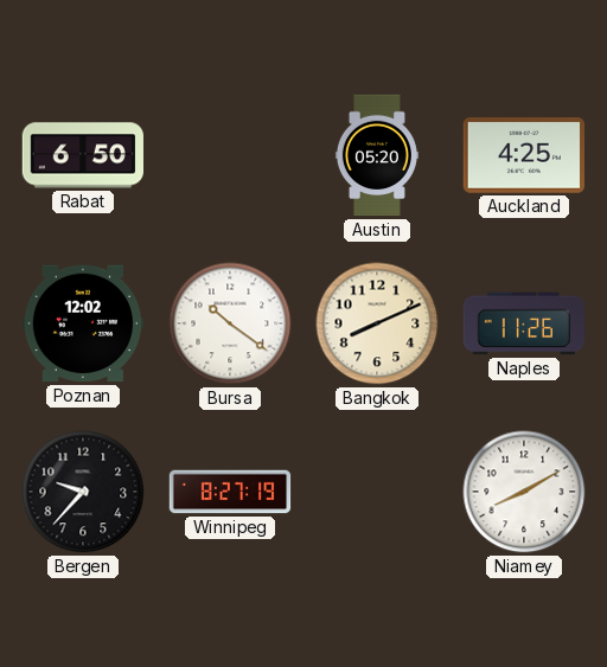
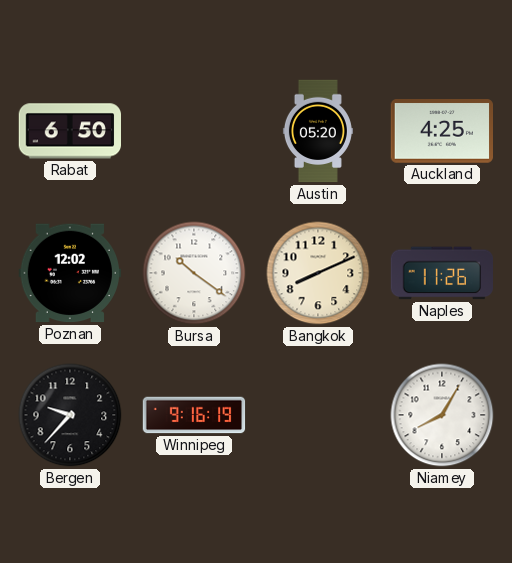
Winnipeg: 8:27 -> 9:16
Niamey: 8:10 -> 8:05
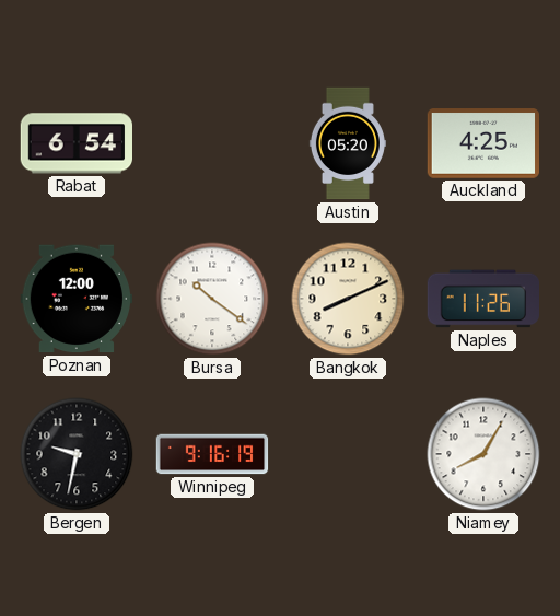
Rabat: 6:50 -> 6:54
Poznan: 12:02 -> 12:00
Bergen: 9:37 -> 9:32
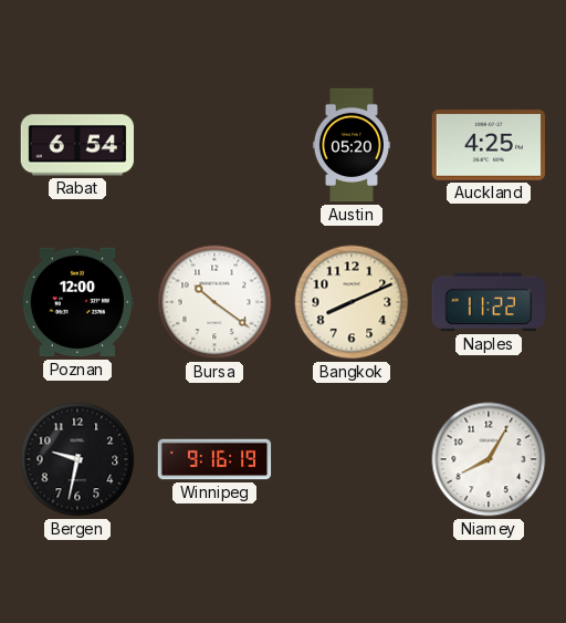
Naples: 11:26 -> 11:22
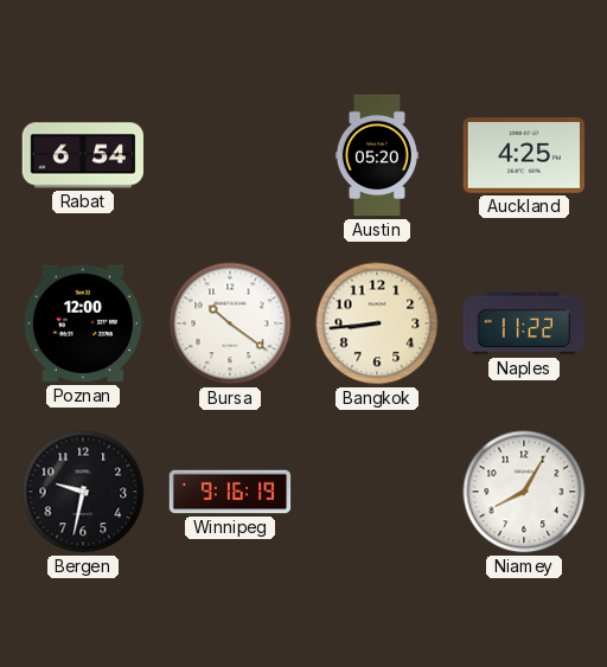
Bangkok: 8:11 -> 8:44
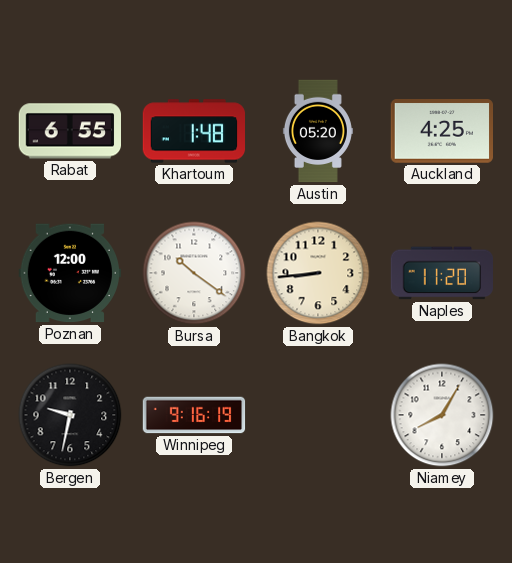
Rabat: 6:54 -> 6:55
Khartoum: none -> 1:48
Naples: 11:22 -> 11:20
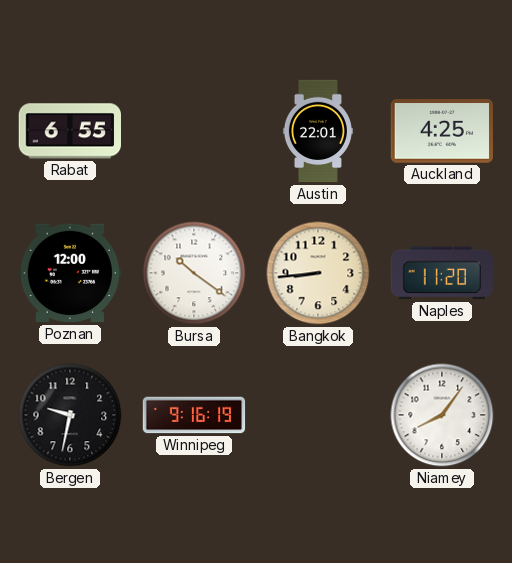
Khartoum: 1:48 -> none
Austin: 05:20 -> 22:01
Niamey: 8:05 -> 8:06
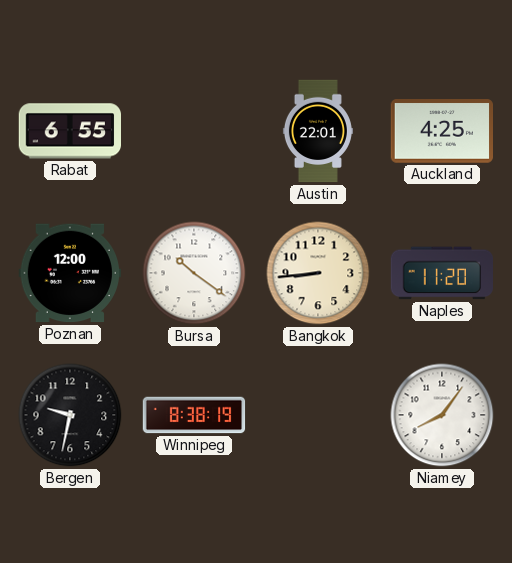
Winnipeg: 9:16 -> 8:38
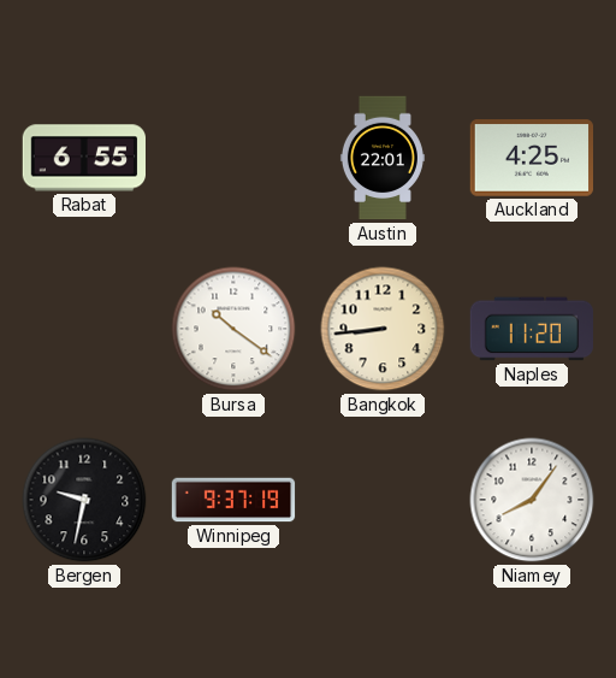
Poznan: 12:00 -> none
Winnipeg: 8:38 -> 9:37
